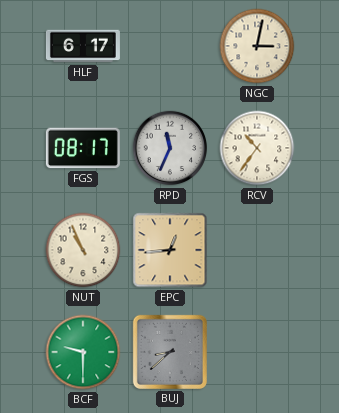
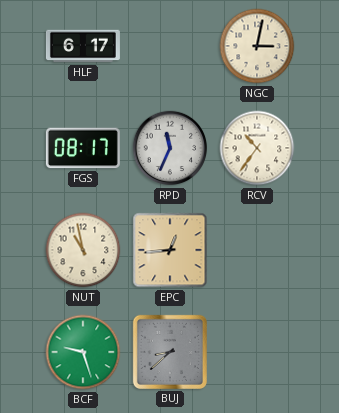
NUT: 10:56 -> 10:58
BCF: 9:30 -> 9:27
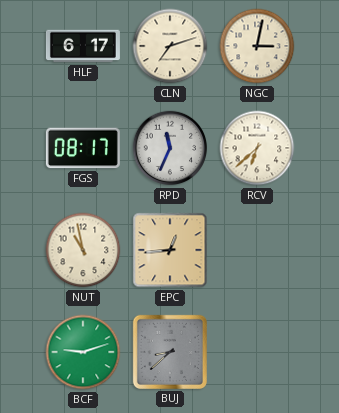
CLN: none -> 7:12
RCV: 10:36 -> 6:38
BCF: 9:27 -> 9:12
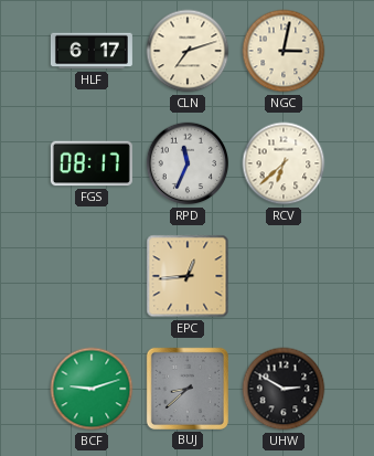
NUT: 10:58 -> none
UHW: none -> 2:50
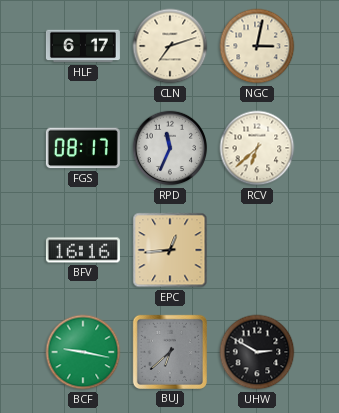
BFV: none -> 16:16
BCF: 9:12 -> 9:17
BUJ: 8:38 -> 6:38
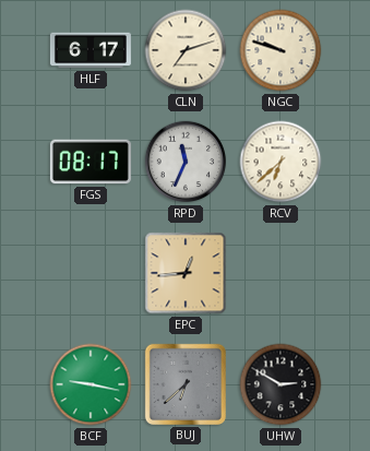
NGC: 3:02 -> 9:48
BFV: 16:16 -> none
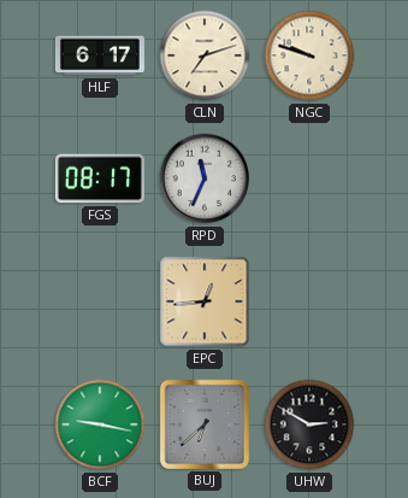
RCV: 6:38 -> none
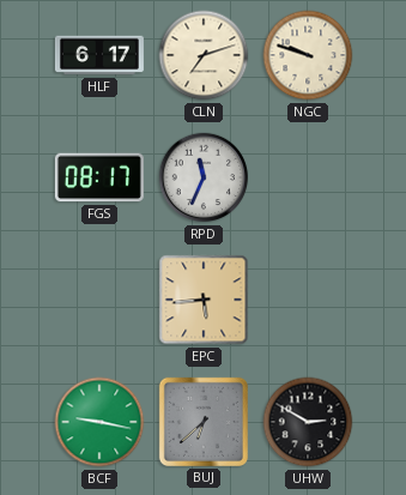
EPC: 12:44 -> 5:44
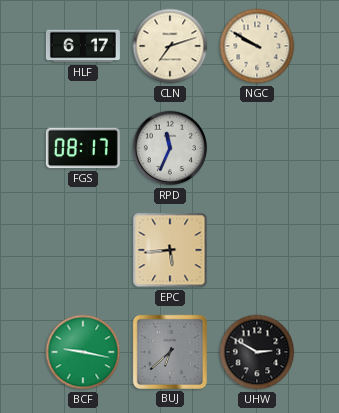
NGC: 9:48 -> 9:50
